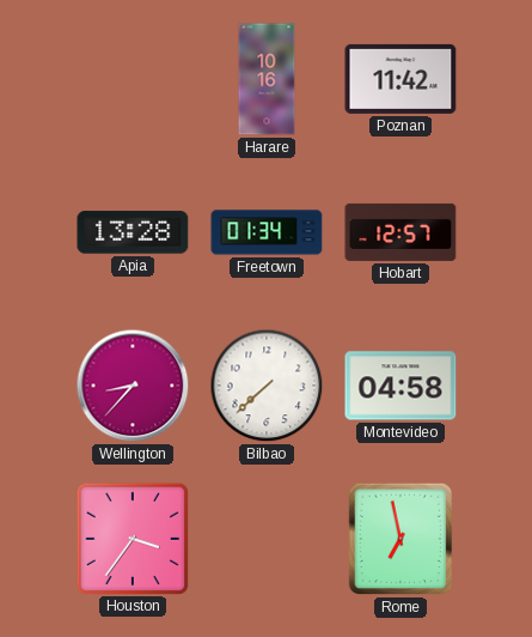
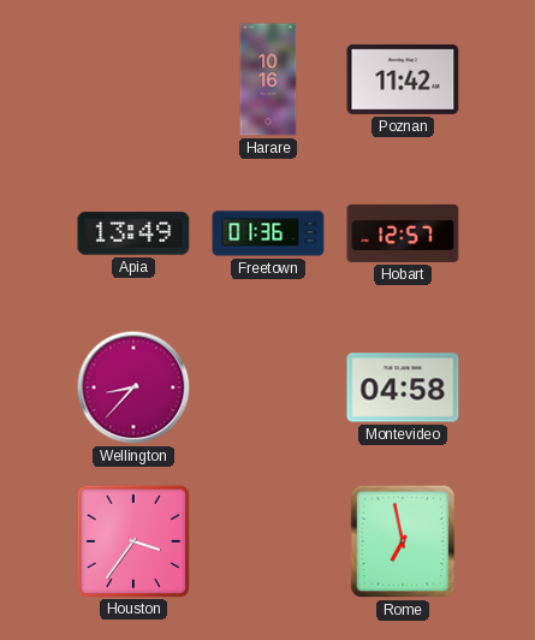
Apia: 13:28 -> 13:49
Freetown: 01:34 -> 01:36
Bilbao: 7:38 -> none
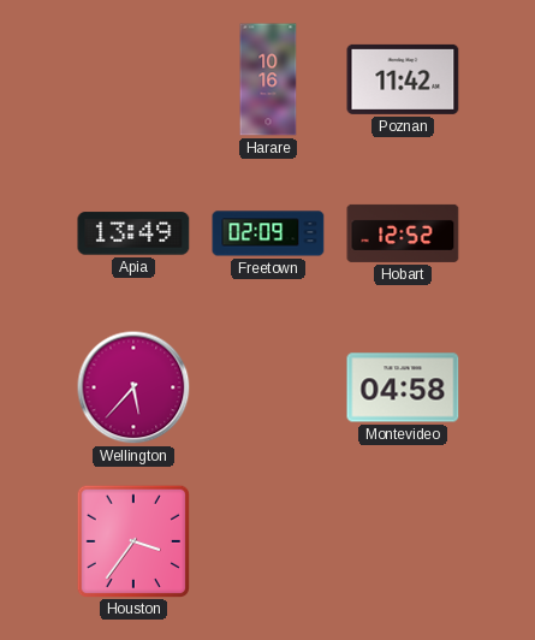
Freetown: 01:36 -> 02:09
Hobart: 12:57 -> 12:52
Wellington: 8:37 -> 5:37
Rome: 6:58 -> none
